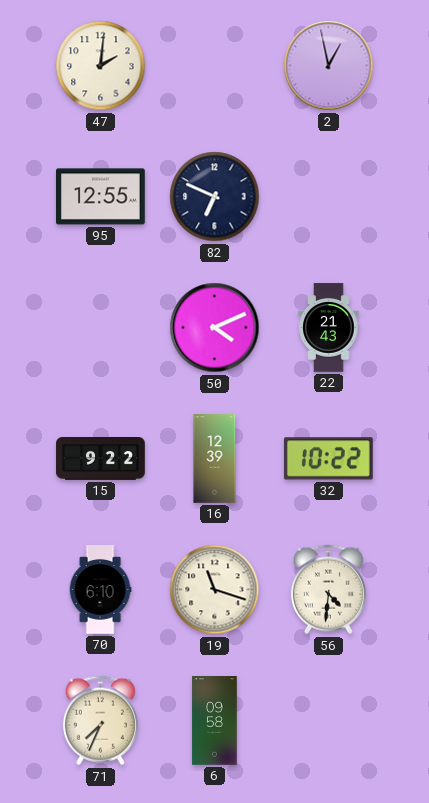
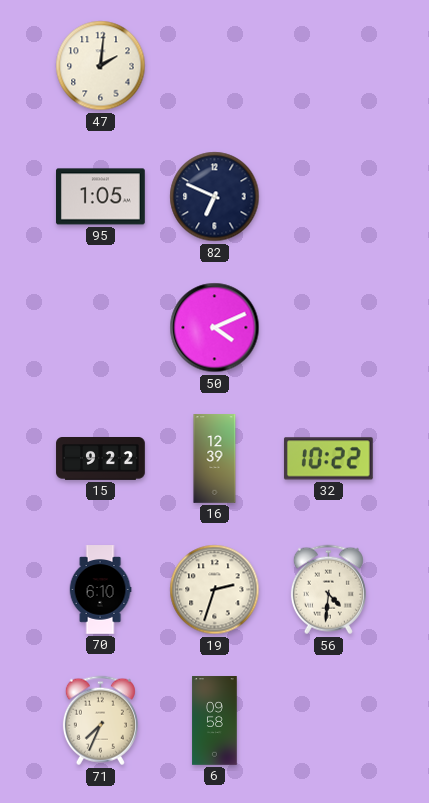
2: 12:58 -> none
95: 12:55 -> 1:05
22: 21:43 -> none
19: 11:18 -> 2:33
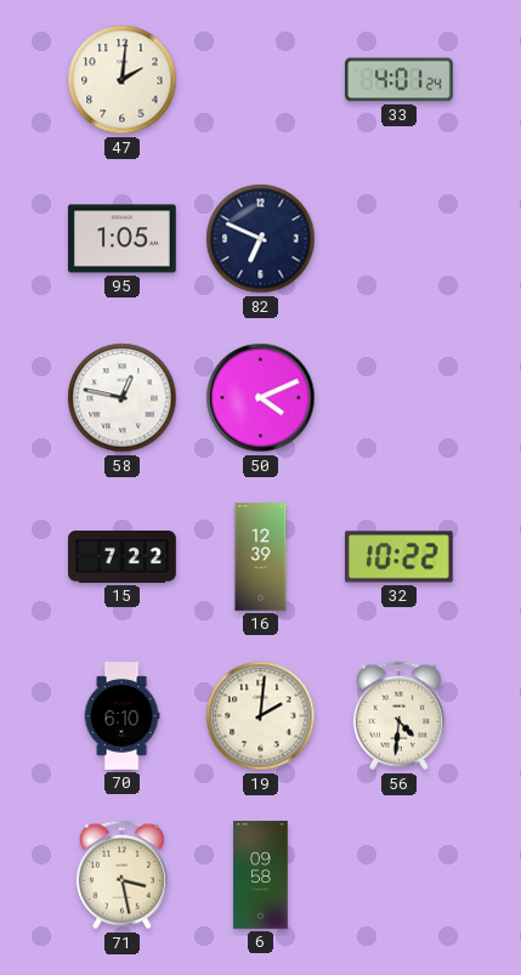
33: none -> 4:01
58: none -> 12:47
15: 9:22 -> 7:22
19: 2:33 -> 2:01
71: 7:34 -> 3:28
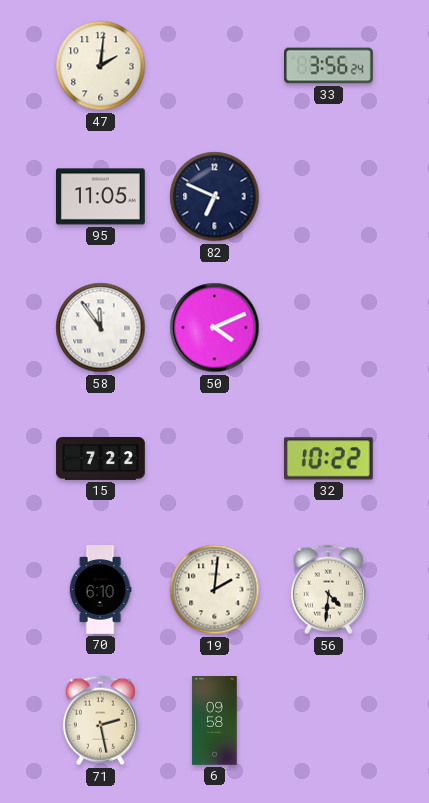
33: 4:01 -> 3:56
95: 1:05 -> 11:05
58: 12:47 -> 11:54
16: 12:39 -> none
71: 3:28 -> 2:28
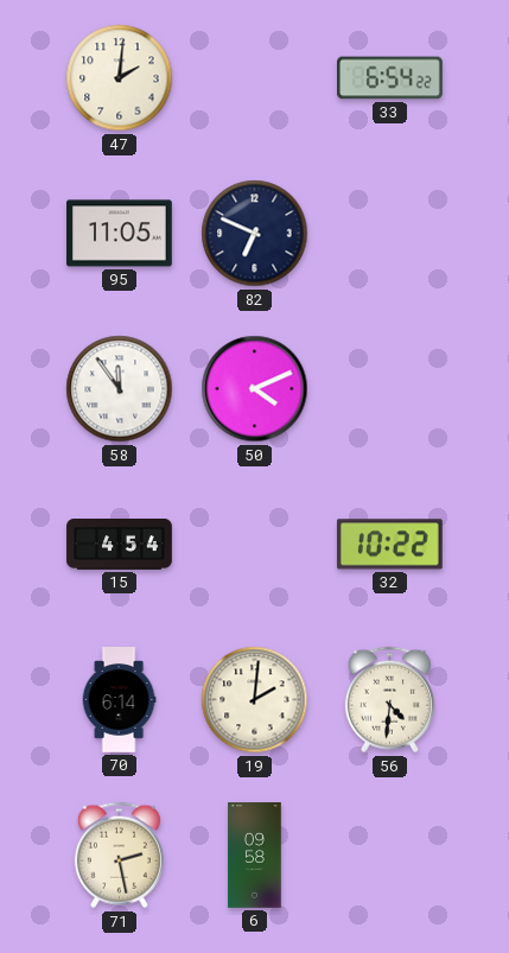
33: 3:56 -> 6:54
15: 7:22 -> 4:54
70: 6:10 -> 6:14
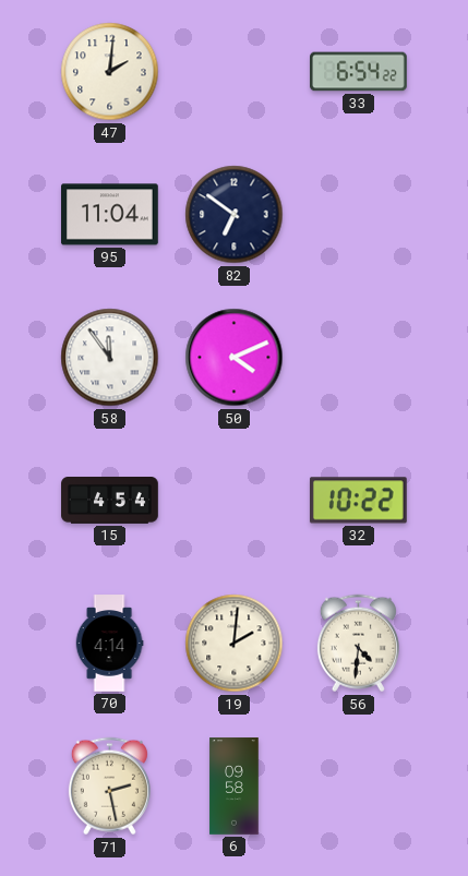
95: 11:05 -> 11:04
82: 6:49 -> 6:51
70: 6:14 -> 4:14
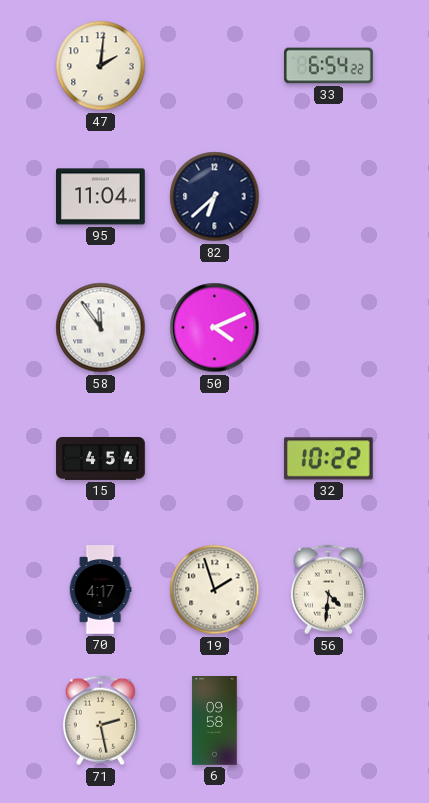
82: 6:51 -> 6:38
70: 4:14 -> 4:17
19: 2:01 -> 1:57
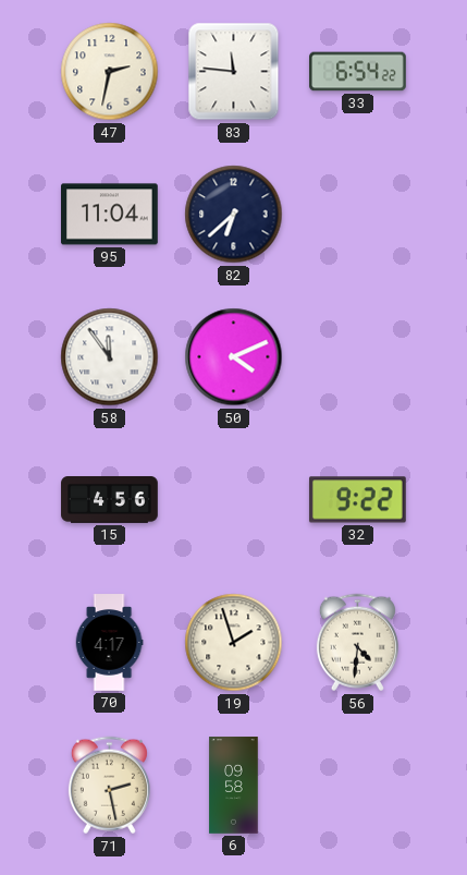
47: 2:01 -> 2:32
83: none -> 11:46
15: 4:54 -> 4:56
32: 10:22 -> 9:22
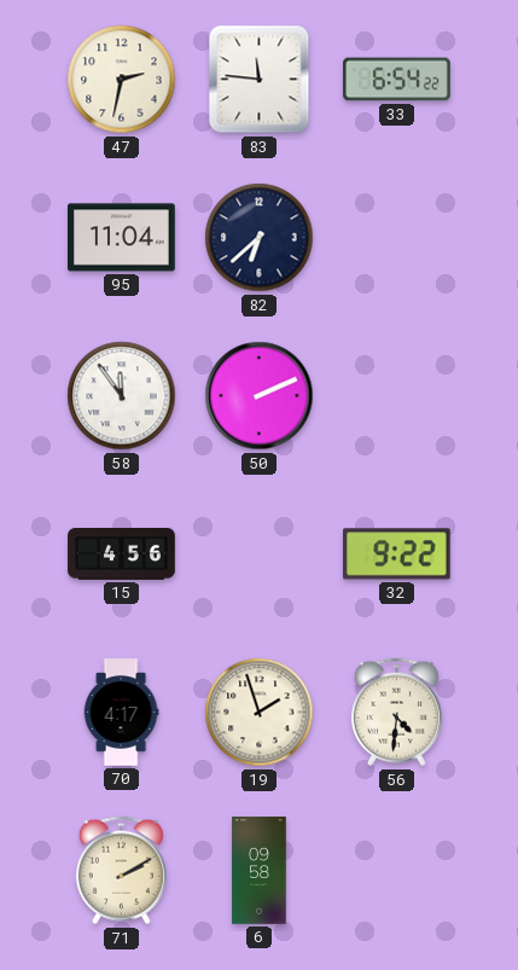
50: 4:11 -> 2:11
71: 2:28 -> 2:10
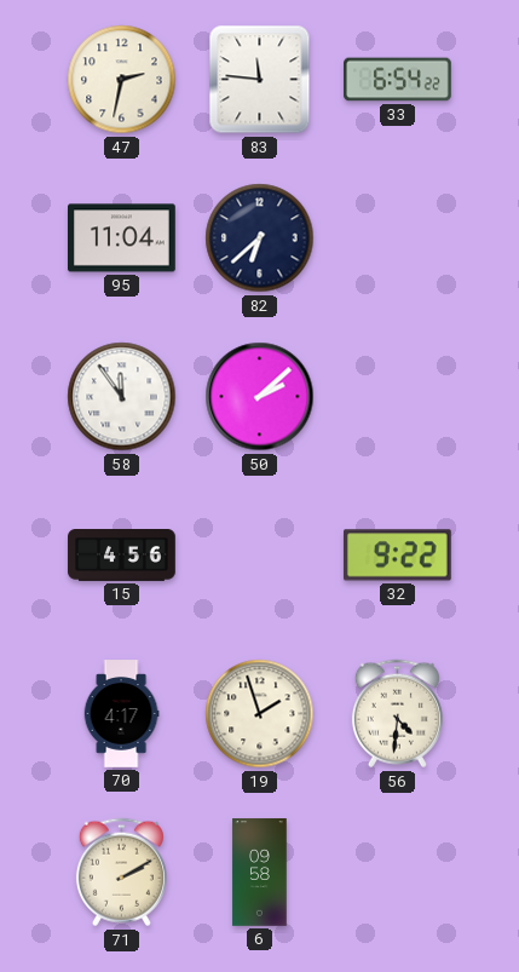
50: 2:11 -> 2:08
